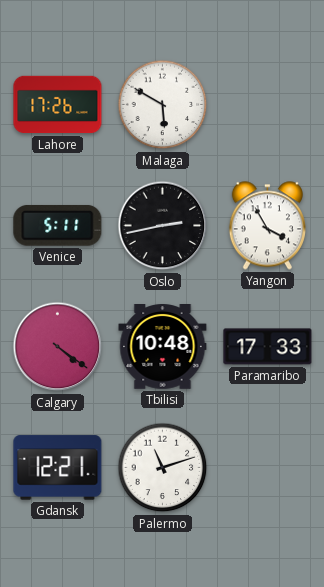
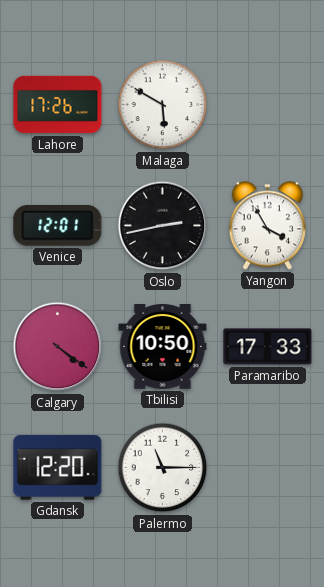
Venice: 5:11 -> 12:01
Tbilisi: 10:48 -> 10:50
Gdansk: 12:21 -> 12:20
Palermo: 11:12 -> 11:15
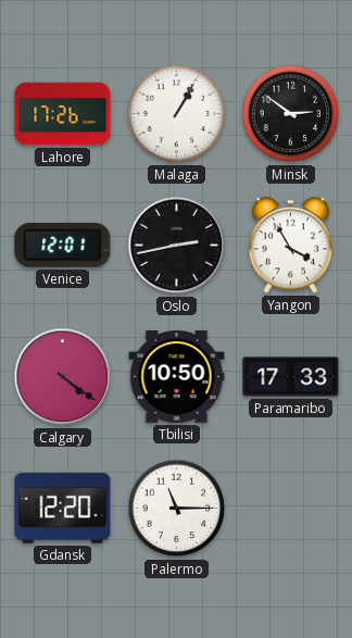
Malaga: 5:50 -> 1:05
Minsk: none -> 2:51
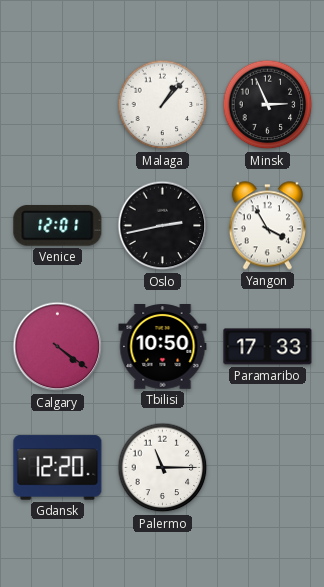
Lahore: 17:26 -> none
Malaga: 1:05 -> 1:07
Minsk: 2:51 -> 2:56
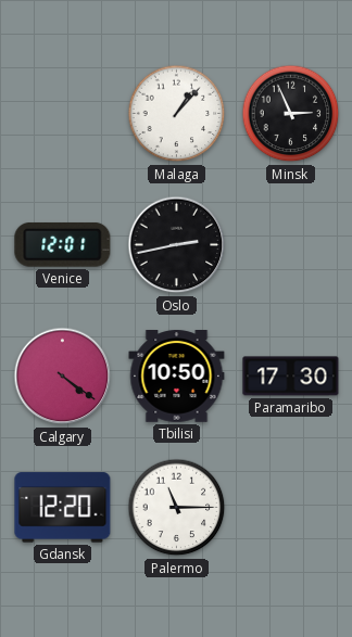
Yangon: 3:55 -> none
Paramaribo: 17:33 -> 17:30
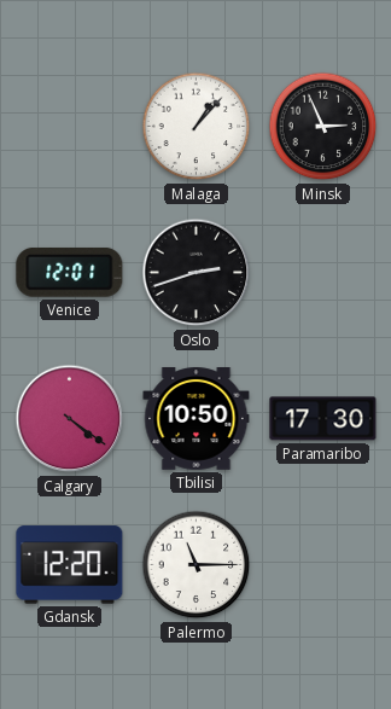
Oslo: 2:43 -> 2:42
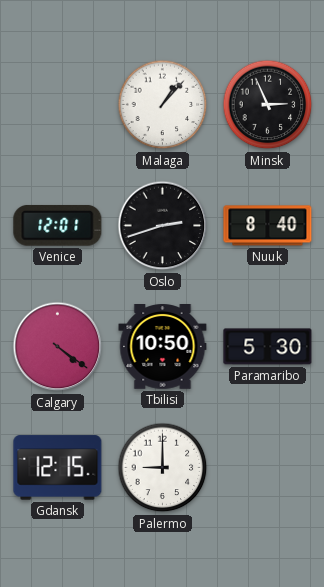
Nuuk: none -> 8:40
Paramaribo: 17:30 -> 5:30
Gdansk: 12:20 -> 12:15
Palermo: 11:15 -> 9:00
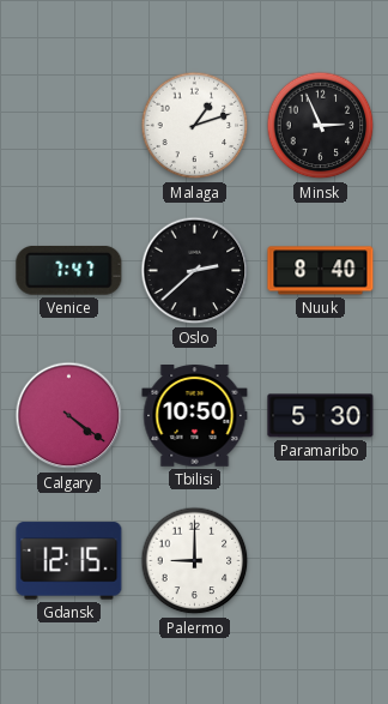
Malaga: 1:07 -> 1:12
Venice: 12:01 -> 7:47
Oslo: 2:42 -> 2:38
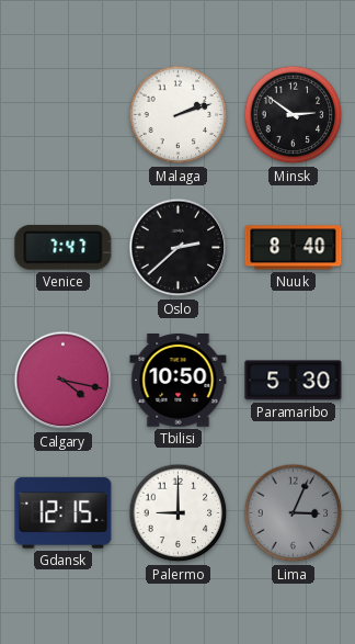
Malaga: 1:12 -> 2:12
Minsk: 2:56 -> 2:51
Calgary: 4:21 -> 4:17
Lima: none -> 3:04
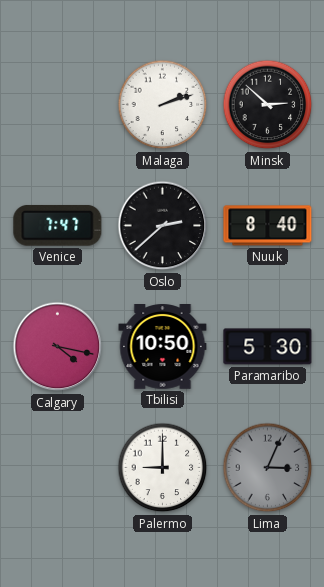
Minsk: 2:51 -> 2:52
Gdansk: 12:15 -> none
